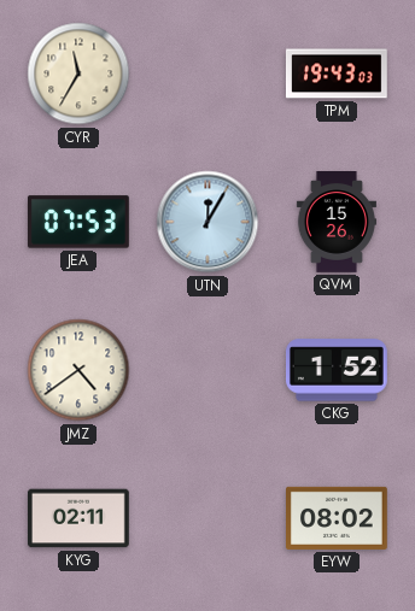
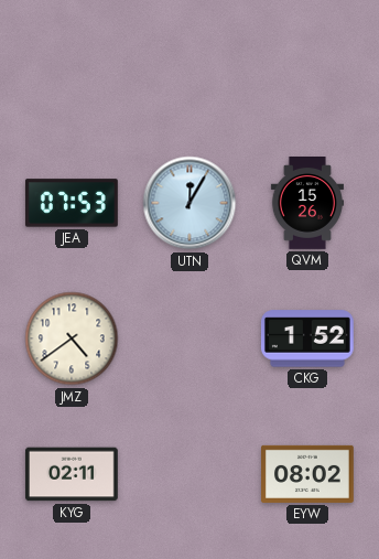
CYR: 11:35 -> none
TPM: 19:43 -> none
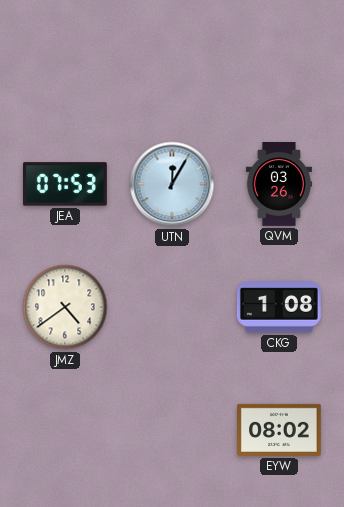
QVM: 15:26 -> 03:26
CKG: 1:52 -> 1:08
KYG: 02:11 -> none
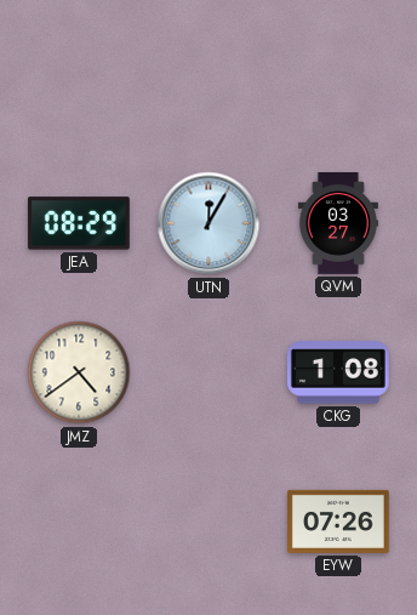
JEA: 07:53 -> 08:29
QVM: 03:26 -> 03:27
EYW: 08:02 -> 07:26
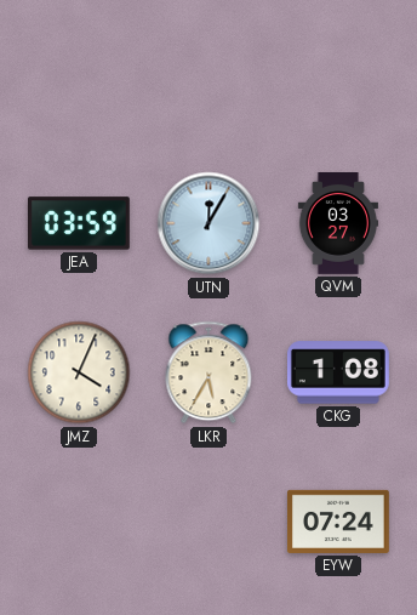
JEA: 08:29 -> 03:59
JMZ: 4:39 -> 4:04
LKR: none -> 5:35
EYW: 07:26 -> 07:24
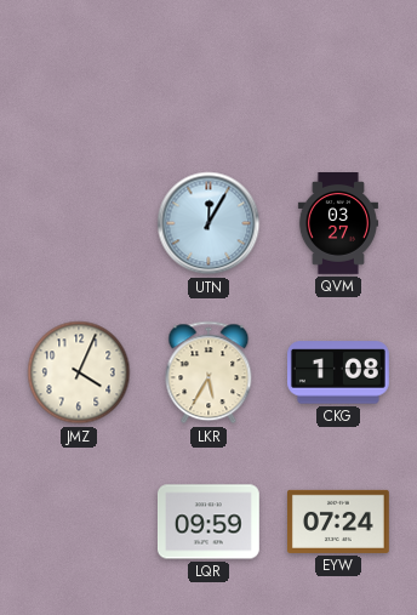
JEA: 03:59 -> none
LQR: none -> 09:59
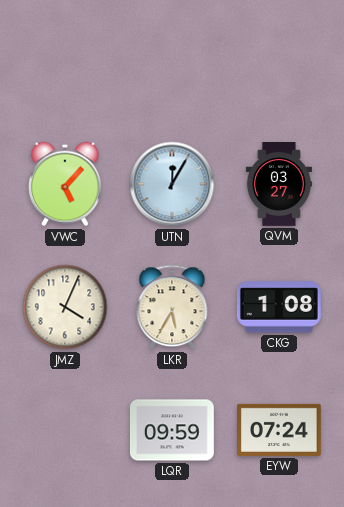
VWC: none -> 5:07
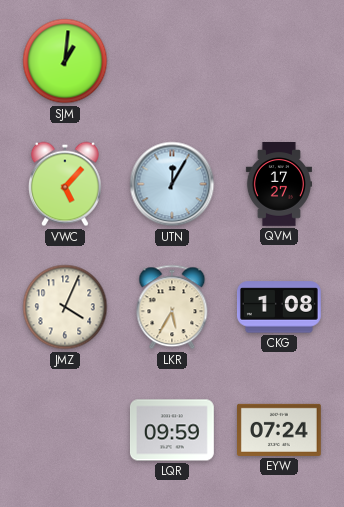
SJM: none -> 1:01
QVM: 03:27 -> 17:27
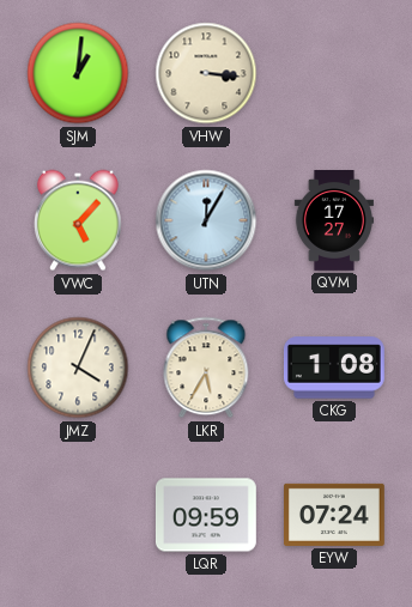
VHW: none -> 3:16
